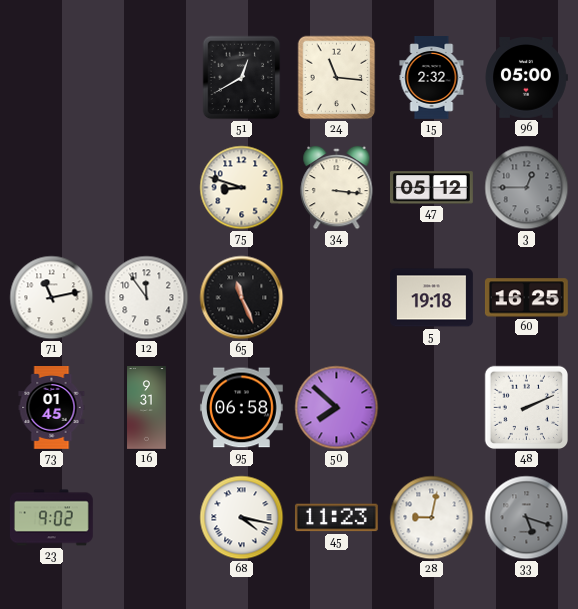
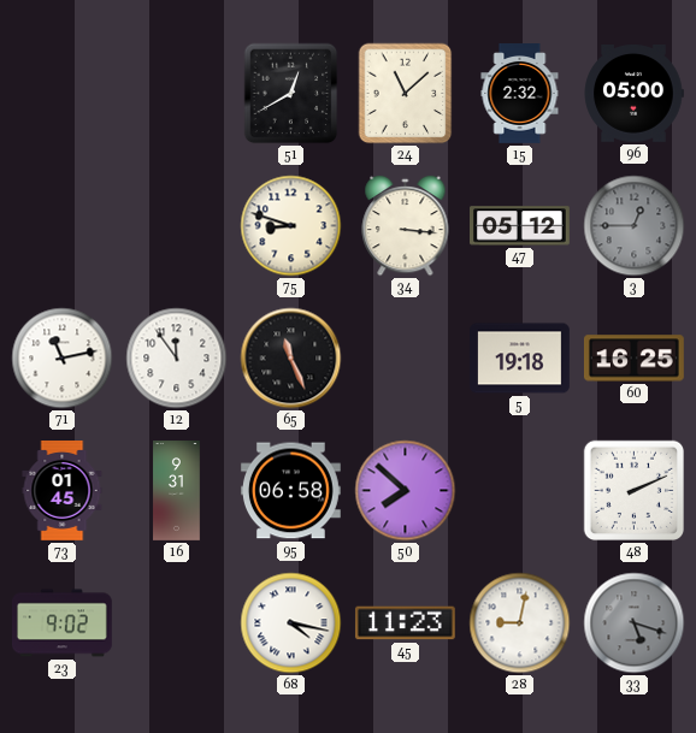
24: 11:16 -> 11:08
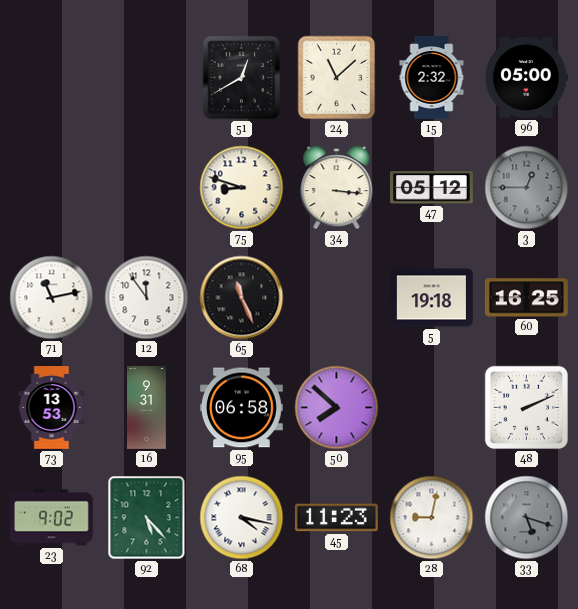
73: 01:45 -> 13:53
92: none -> 5:23
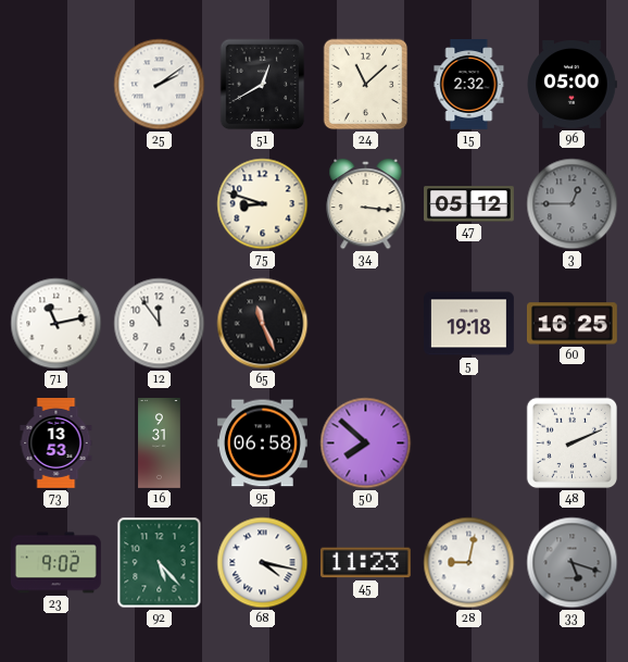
25: none -> 2:09
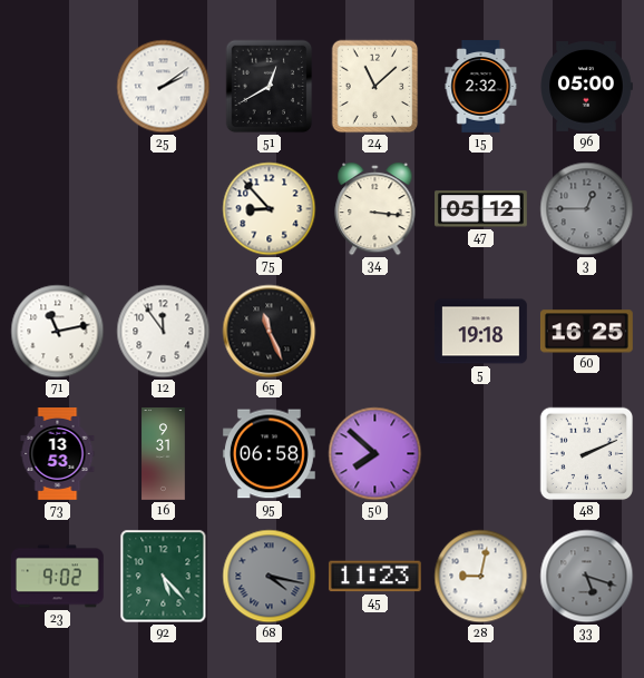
75: 8:48 -> 8:53
68 dial: white -> grey
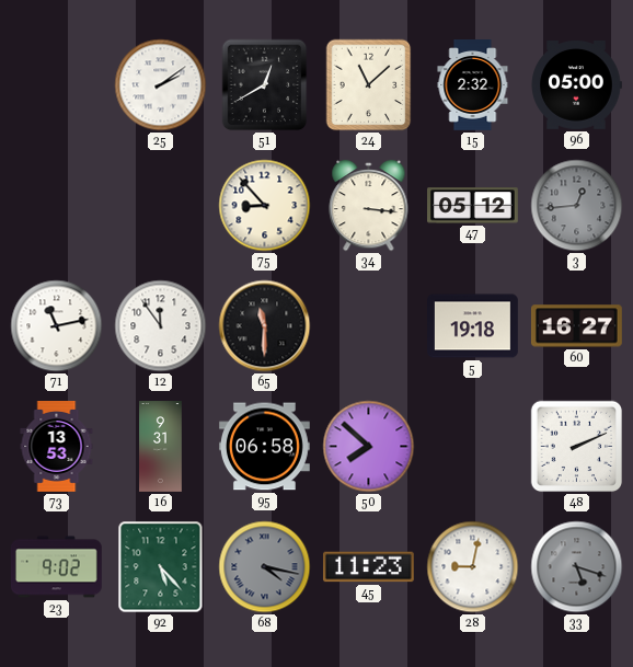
3: 12:45 -> 12:44
65: 11:26 -> 11:30
60: 16:25 -> 16:27
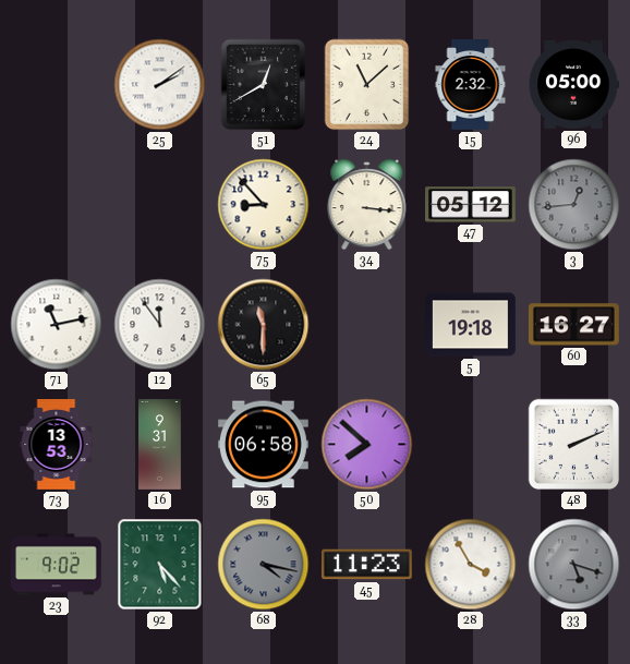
28: 9:02 -> 3:55
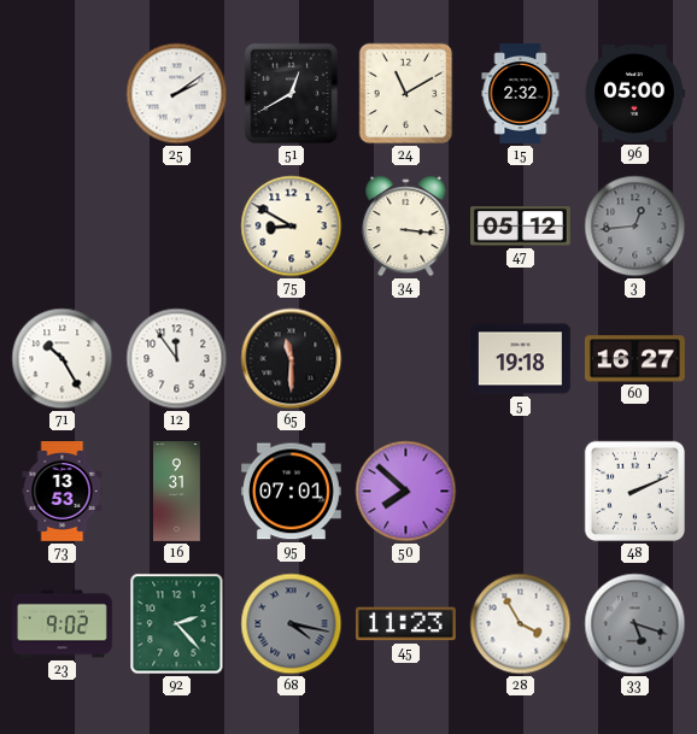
24: 11:08 -> 11:10
75: 8:53 -> 8:50
71: 11:13 -> 10:25
95: 06:58 -> 07:01
92: 5:23 -> 2:23
